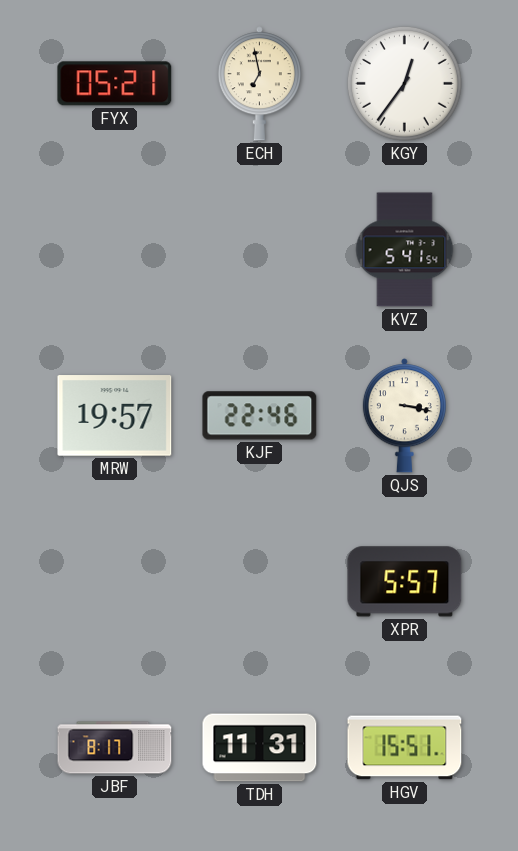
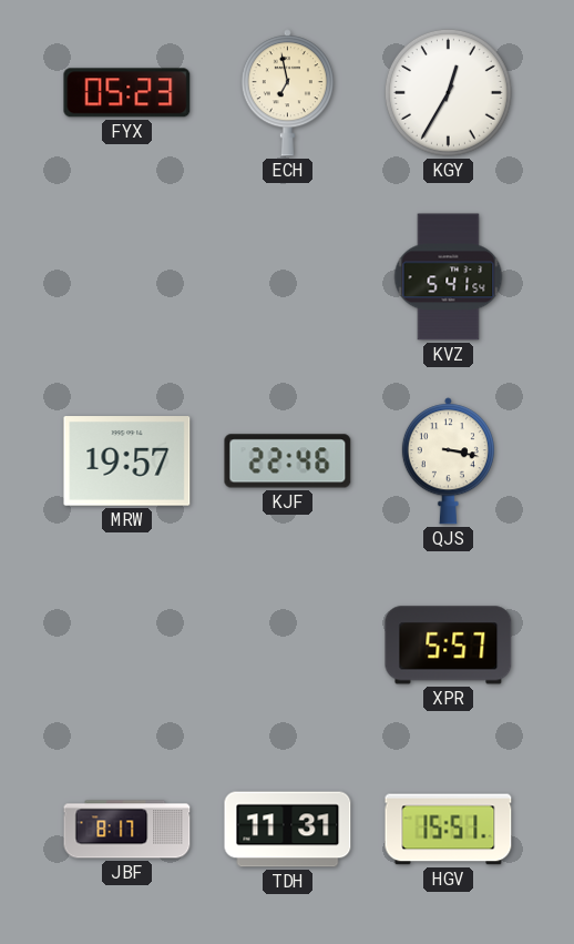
FYX: 05:21 -> 05:23
KGY: 12:36 -> 12:35
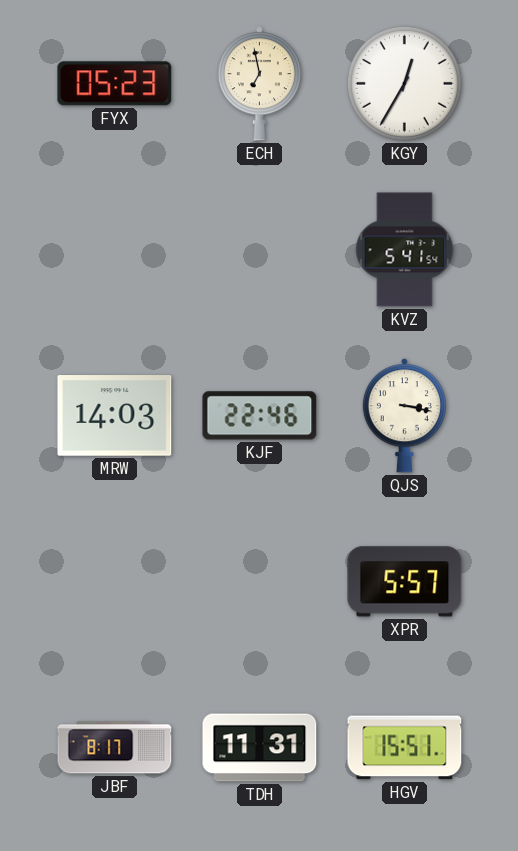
MRW: 19:57 -> 14:03
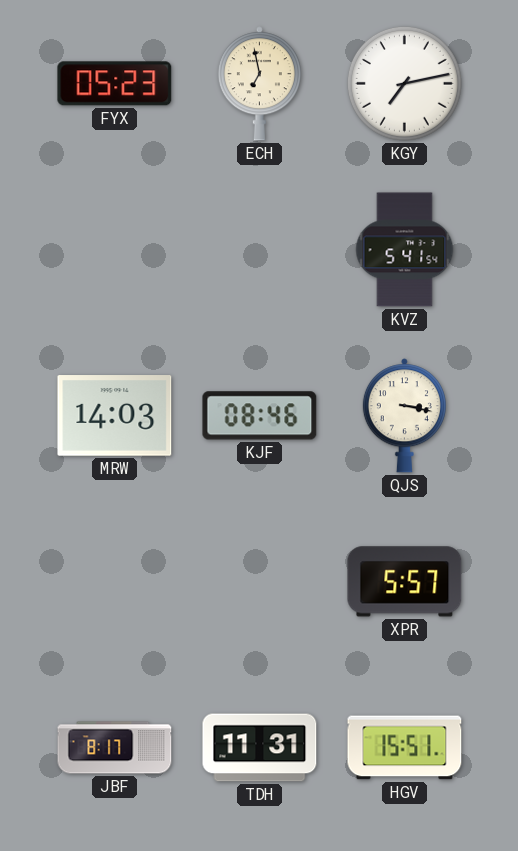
KGY: 12:35 -> 7:13
KJF: 22:46 -> 08:46
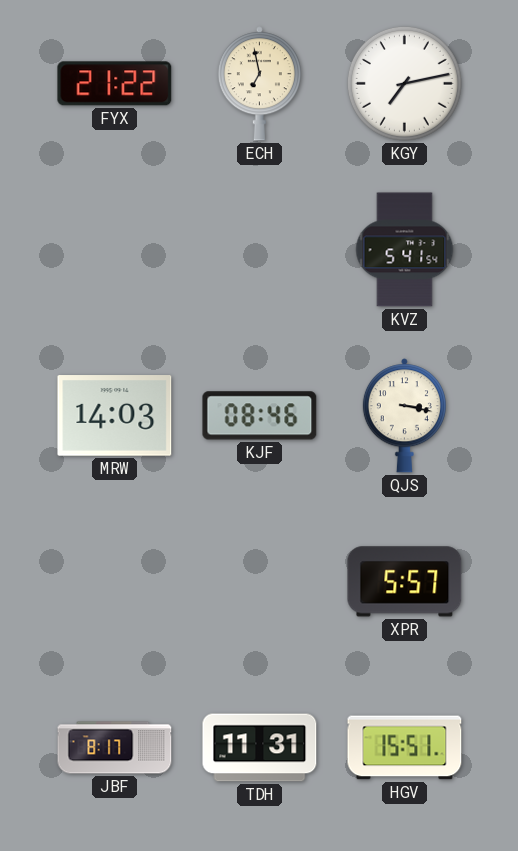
FYX: 05:23 -> 21:22
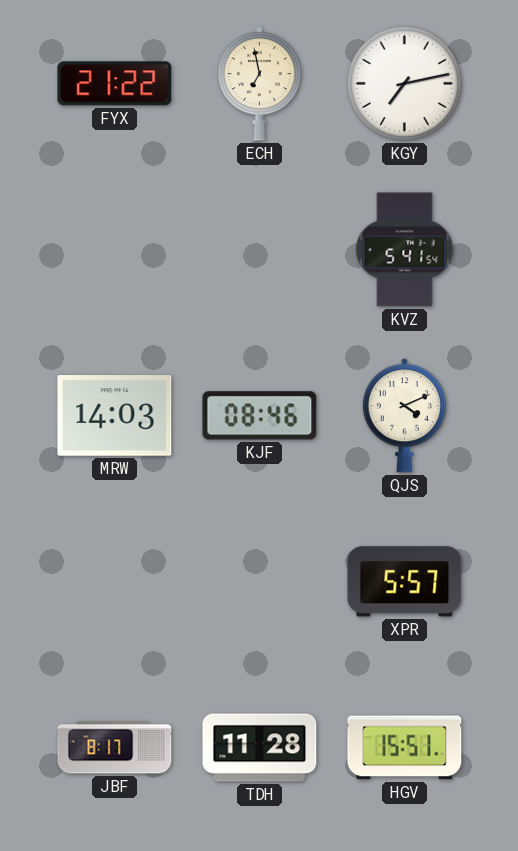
QJS: 3:17 -> 4:11
TDH: 11:31 -> 11:28
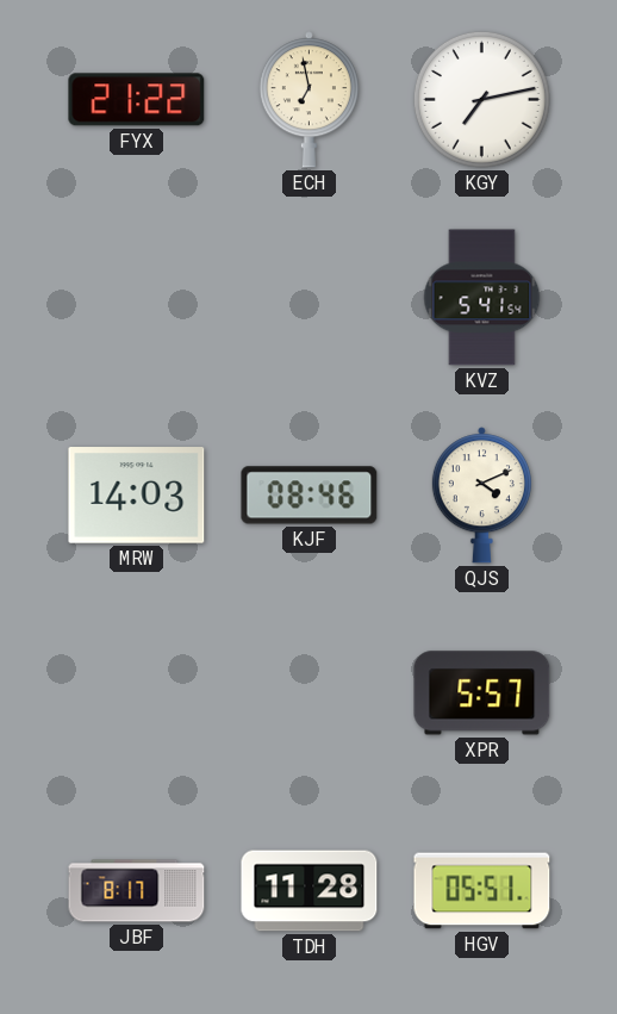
HGV: 15:51 -> 05:51
